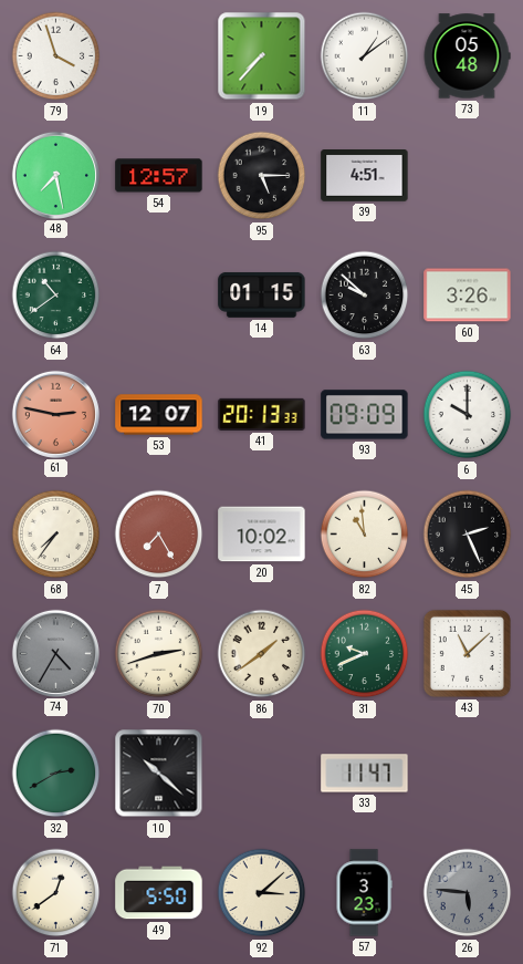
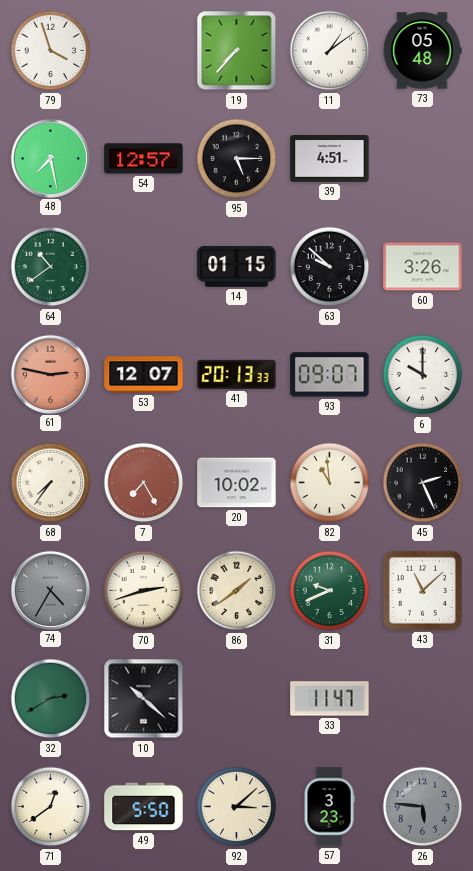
93: 09:09 -> 09:07
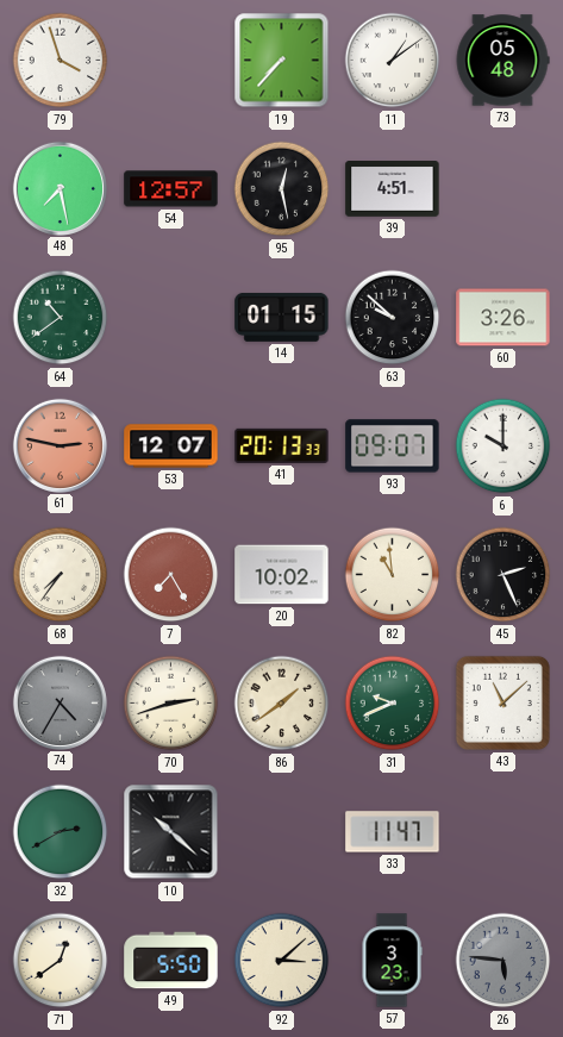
95: 5:15 -> 12:28
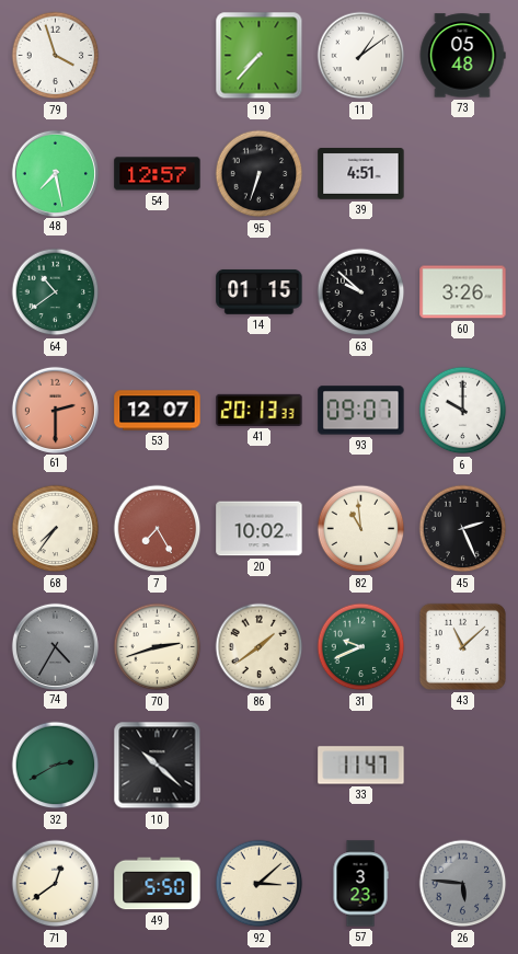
95: 12:28 -> 6:33
61: 2:47 -> 2:30
